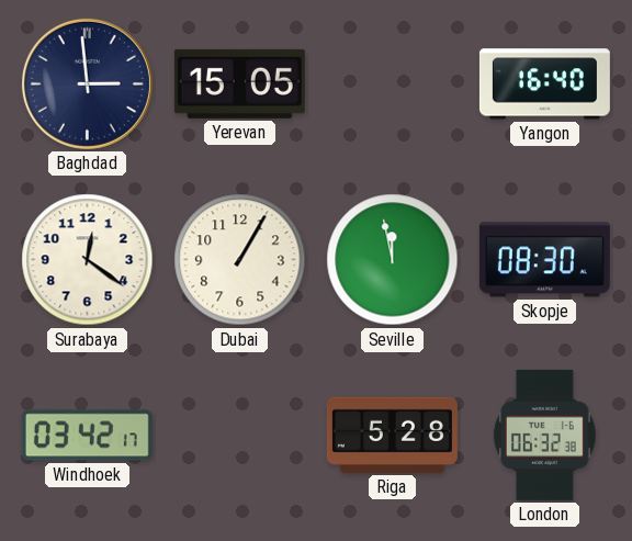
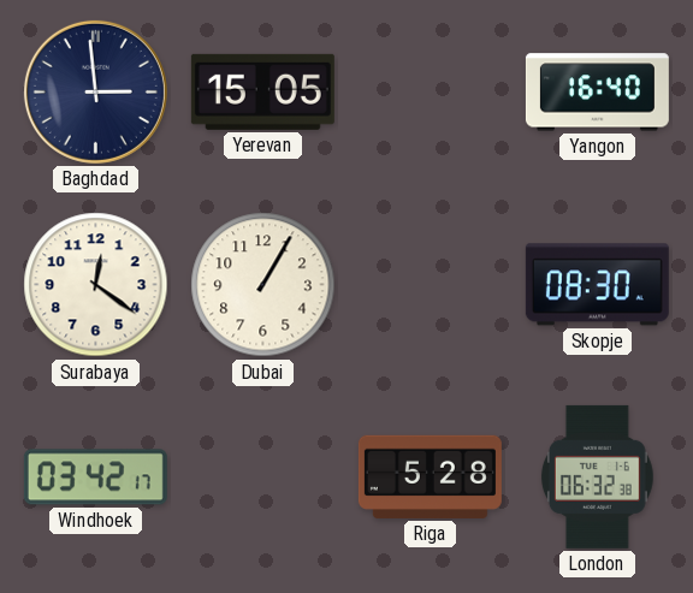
Seville: 11:58 -> none
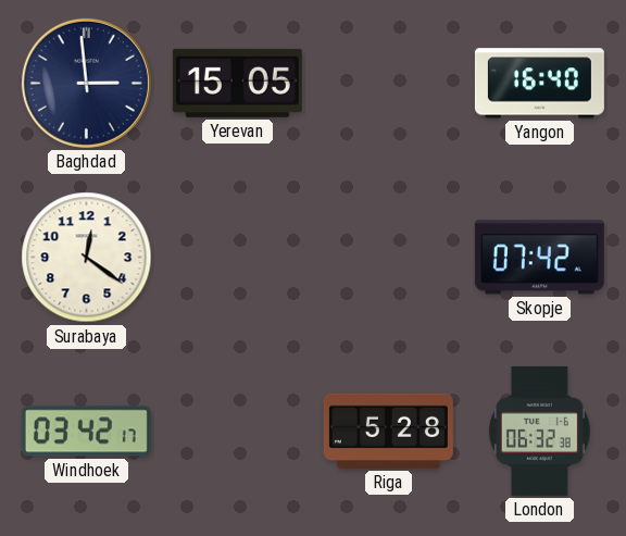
Dubai: 1:05 -> none
Skopje: 08:30 -> 07:42
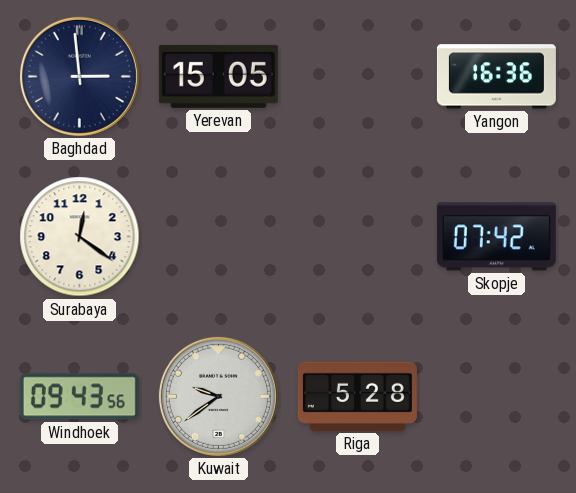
Yangon: 16:40 -> 16:36
Windhoek: 03:42 -> 09:43
Kuwait: none -> 9:39
London: 06:32 -> none
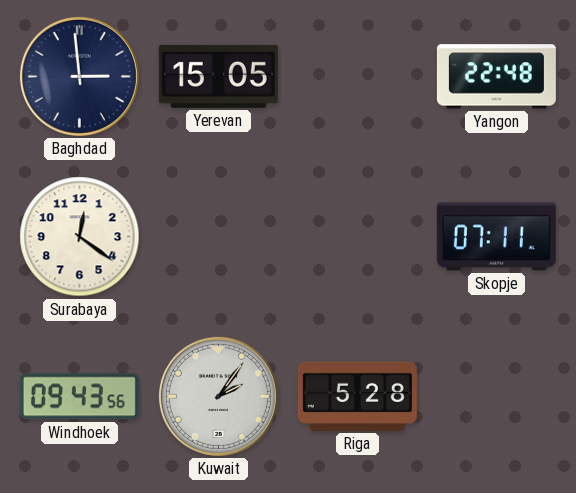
Yangon: 16:36 -> 22:48
Skopje: 07:42 -> 07:11
Kuwait: 9:39 -> 2:06
